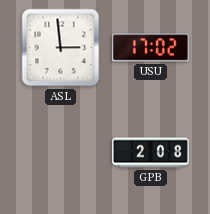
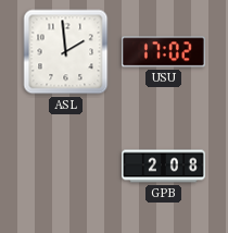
ASL: 2:59 -> 1:59
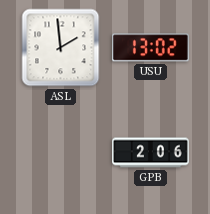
USU: 17:02 -> 13:02
GPB: 2:08 -> 2:06
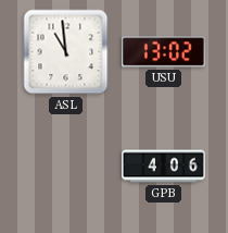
ASL: 1:59 -> 10:59
GPB: 2:06 -> 4:06
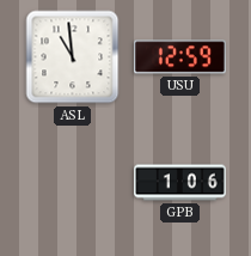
USU: 13:02 -> 12:59
GPB: 4:06 -> 1:06
